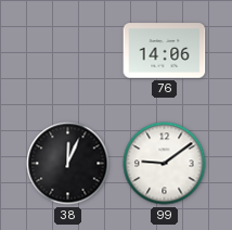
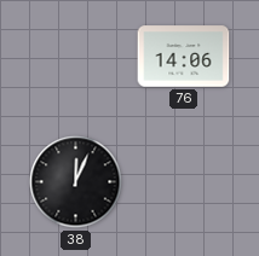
99: 9:09 -> none
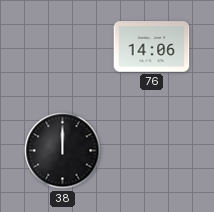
38: 12:04 -> 12:00
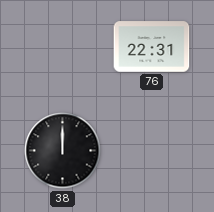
76: 14:06 -> 22:31
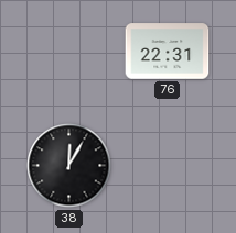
38: 12:00 -> 12:05
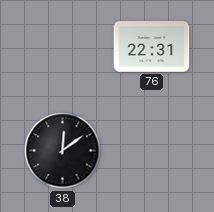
38: 12:05 -> 12:09
